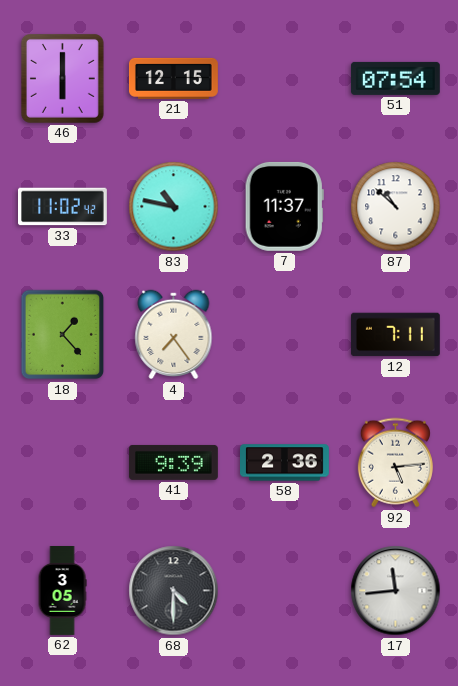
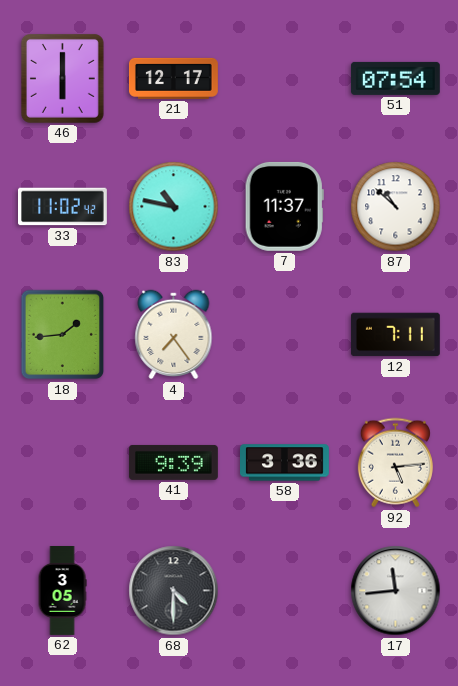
21: 12:15 -> 12:17
18: 1:23 -> 1:44
58: 2:36 -> 3:36
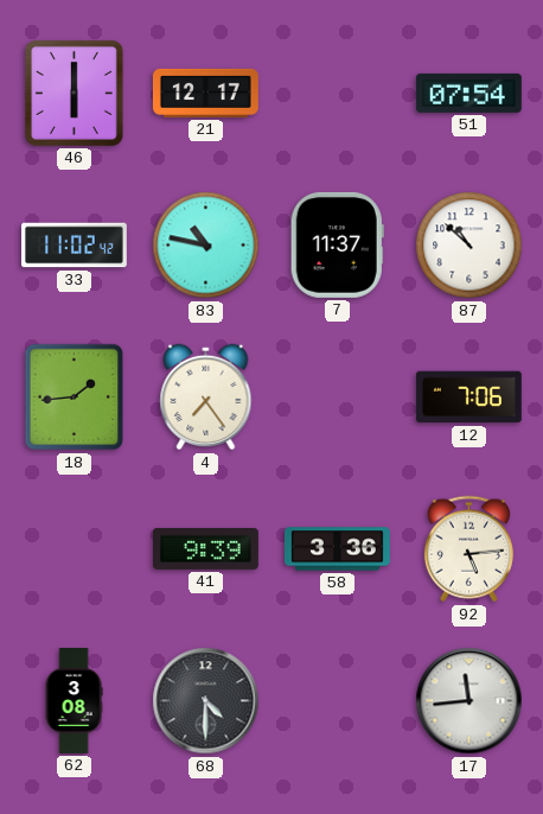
12: 7:11 -> 7:06
62: 3:05 -> 3:08
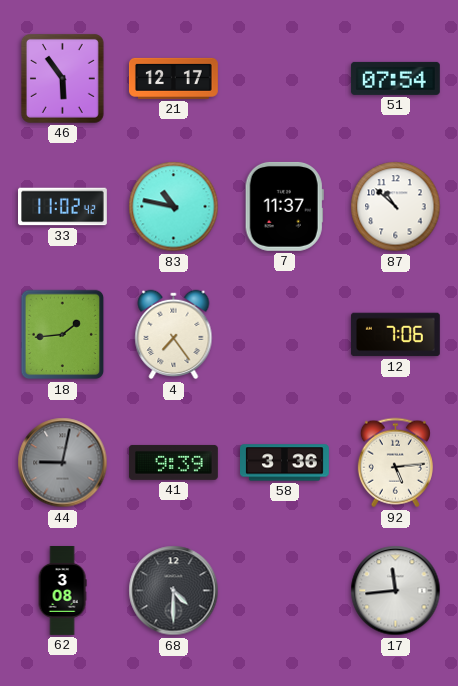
46: 6:00 -> 5:54
44: none -> 9:02
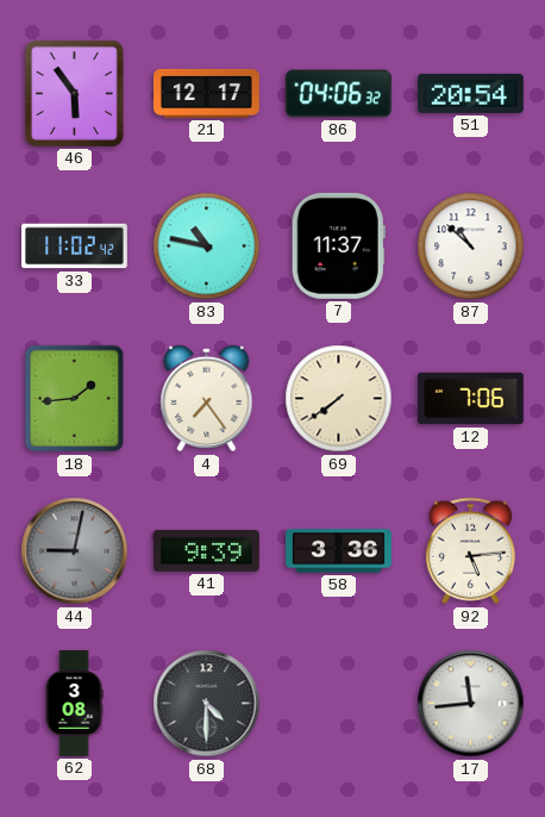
86: none -> 04:06
51: 07:54 -> 20:54
69: none -> 7:39
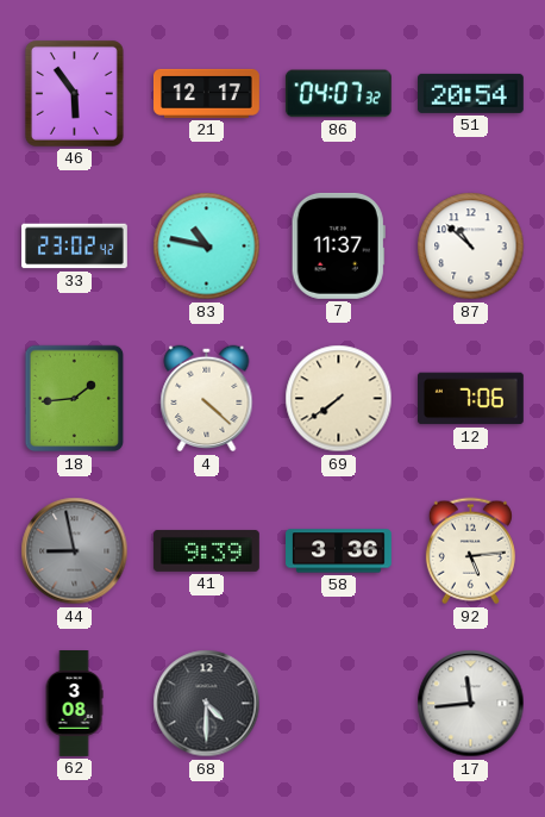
86: 04:06 -> 04:07
33: 11:02 -> 23:02
4: 7:24 -> 4:22
44: 9:02 -> 8:58
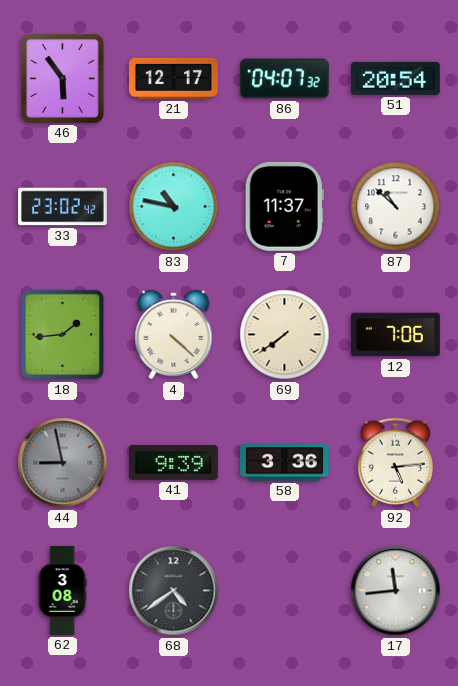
68: 4:30 -> 4:39
